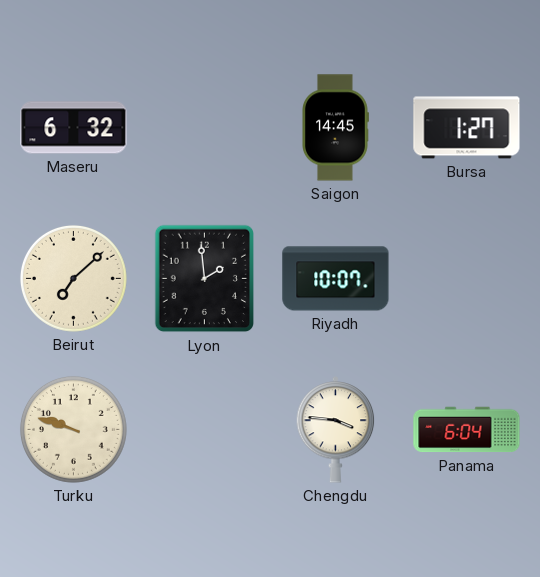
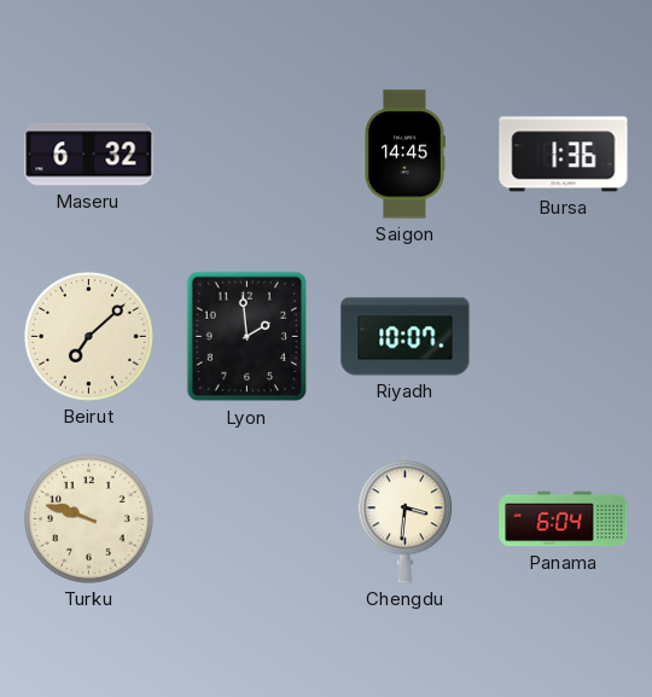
Bursa: 1:27 -> 1:36
Chengdu: 3:46 -> 3:31
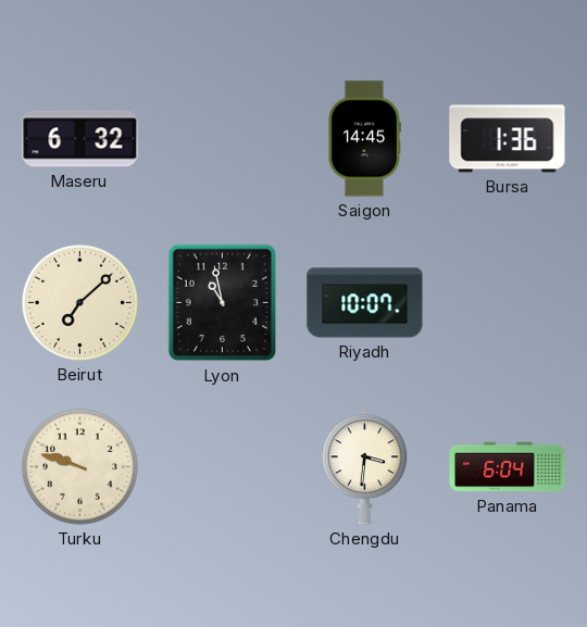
Lyon: 1:59 -> 10:58
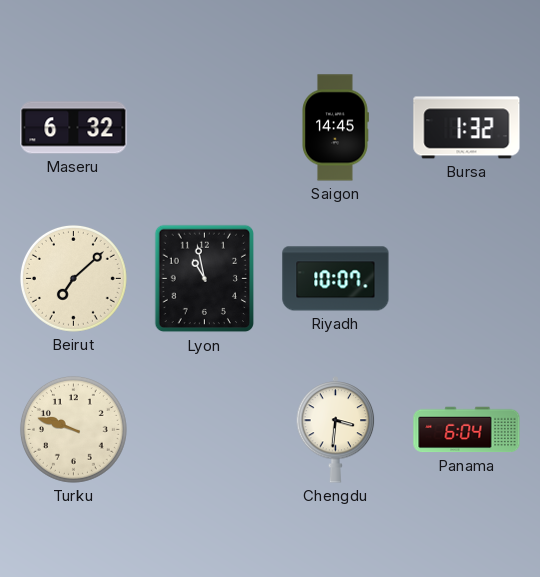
Bursa: 1:36 -> 1:32
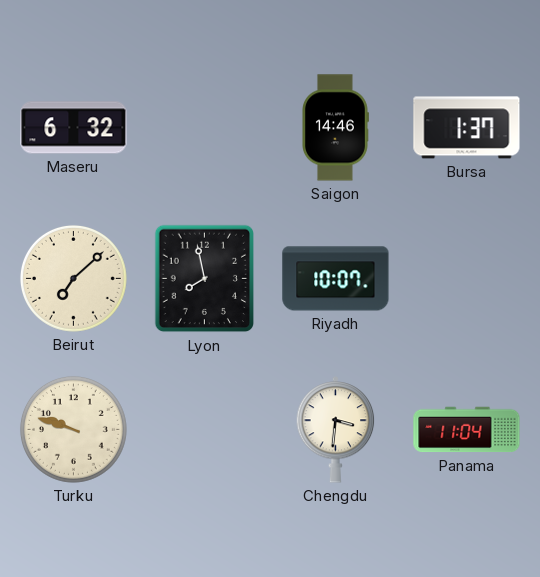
Saigon: 14:45 -> 14:46
Bursa: 1:32 -> 1:37
Lyon: 10:58 -> 7:58
Panama: 6:04 -> 11:04
